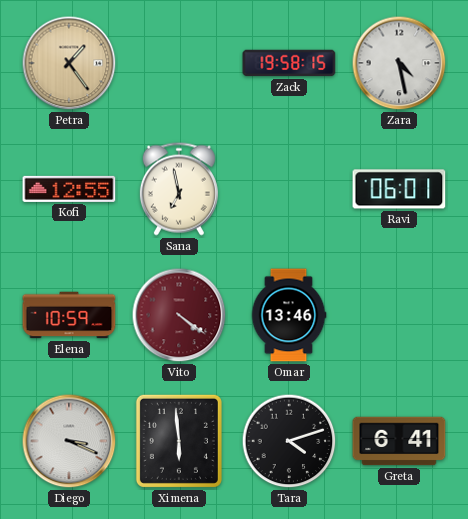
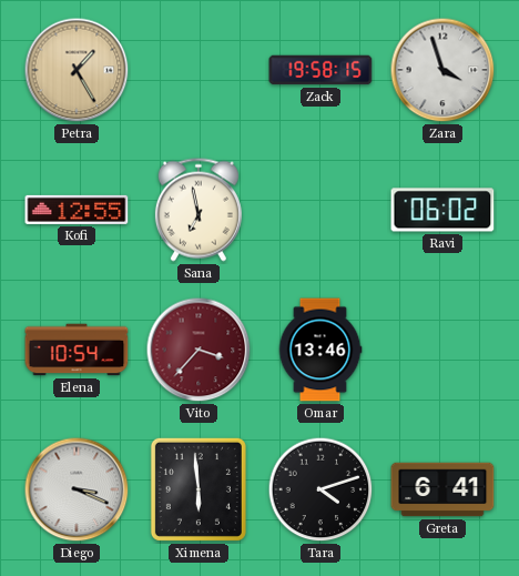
Petra: 1:24 -> 1:25
Zara: 4:28 -> 3:57
Ravi: 06:01 -> 06:02
Elena: 10:59 -> 10:54
Vito: 4:21 -> 3:37
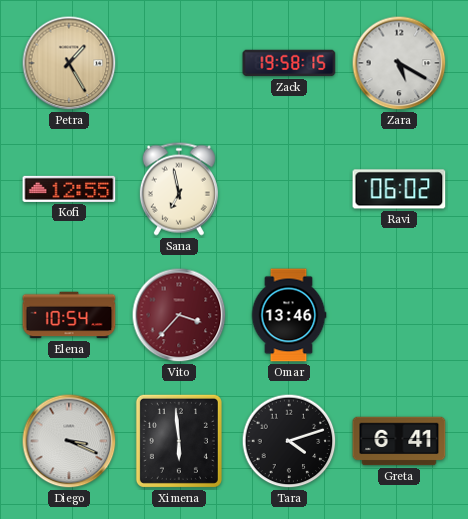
Zara: 3:57 -> 5:20
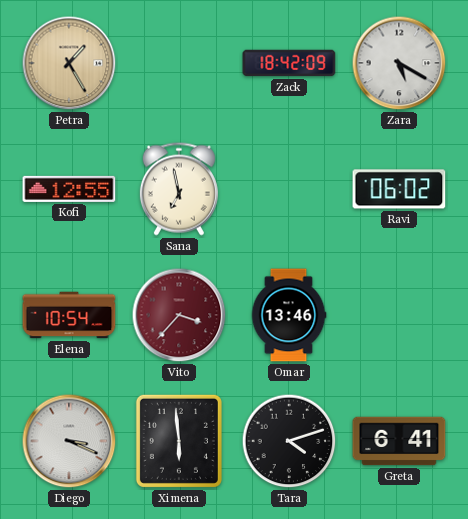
Zack: 19:58 -> 18:42
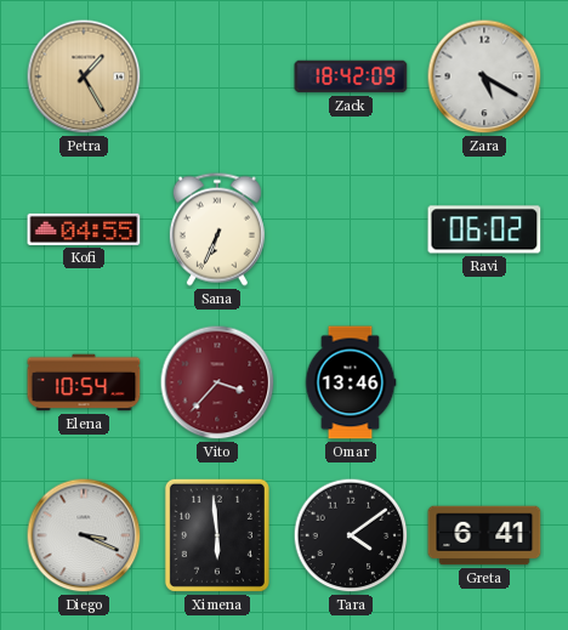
Kofi: 12:55 -> 04:55
Sana: 6:58 -> 6:34
Tara: 4:12 -> 4:09
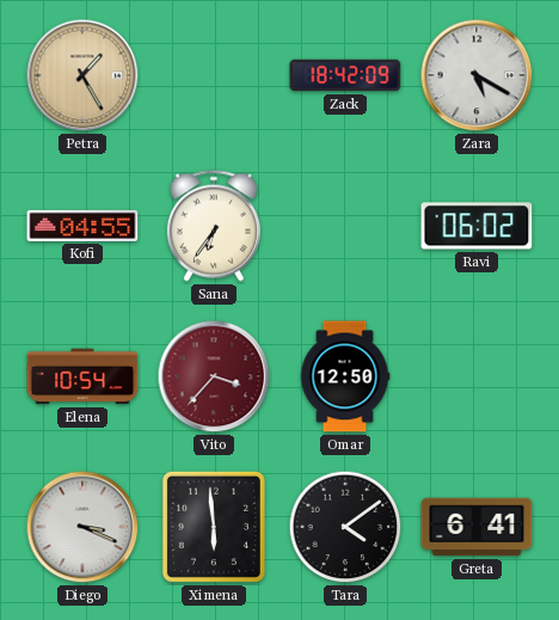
Sana: 6:34 -> 6:36
Omar: 13:46 -> 12:50
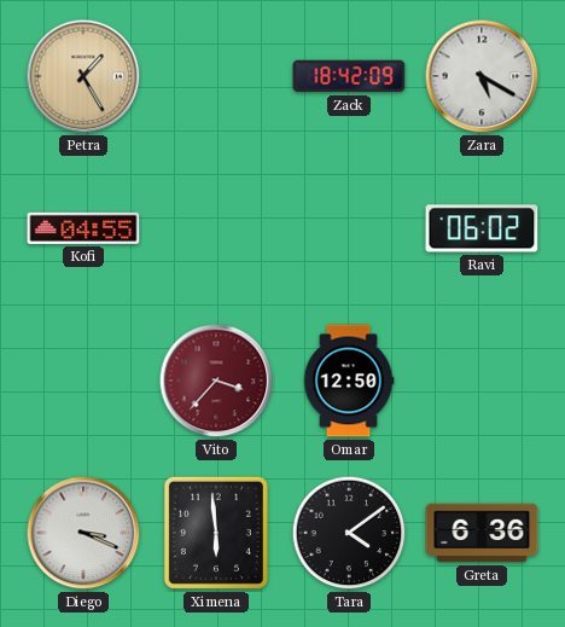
Sana: 6:36 -> none
Elena: 10:54 -> none
Greta: 6:41 -> 6:36
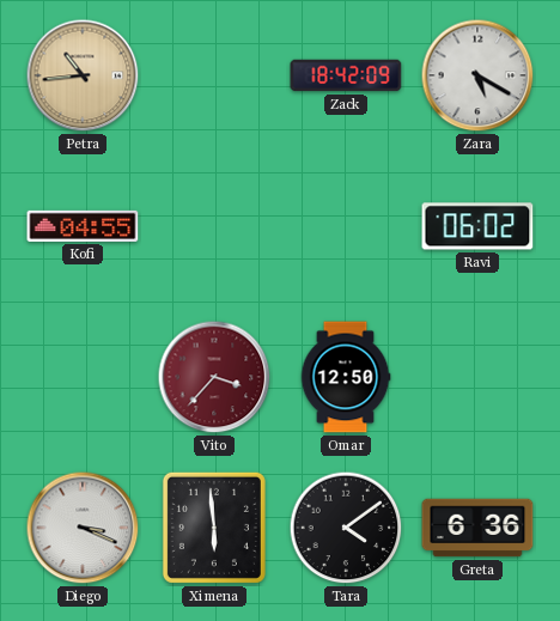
Petra: 1:25 -> 10:44
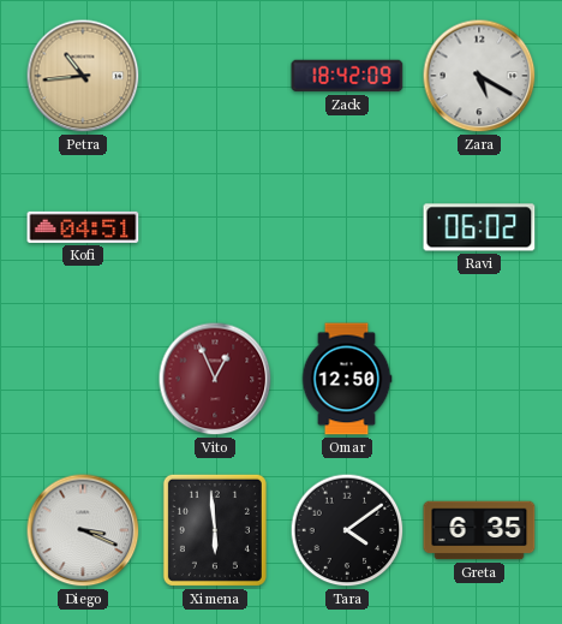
Kofi: 04:55 -> 04:51
Vito: 3:37 -> 12:56
Greta: 6:36 -> 6:35
